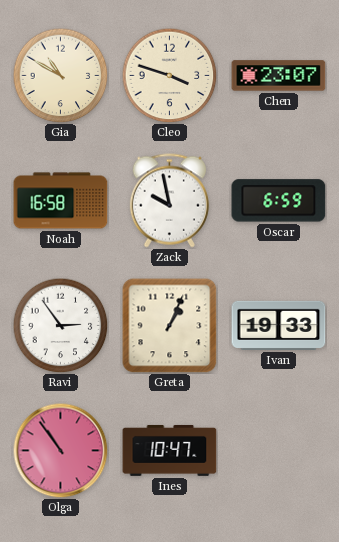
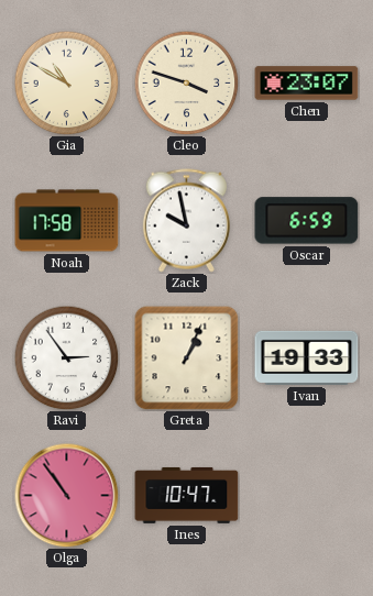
Noah: 16:58 -> 17:58
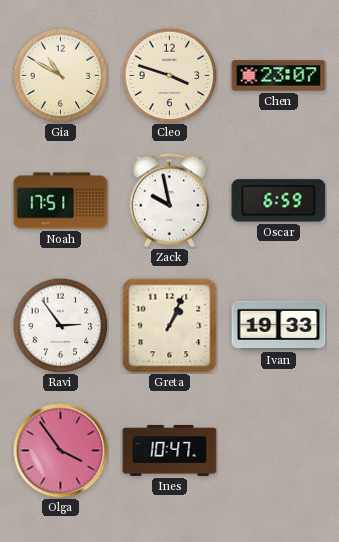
Noah: 17:58 -> 17:51
Olga: 10:54 -> 3:54
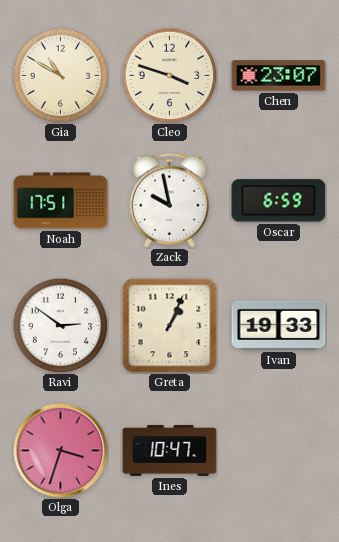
Ravi: 2:54 -> 2:51
Olga: 3:54 -> 3:33
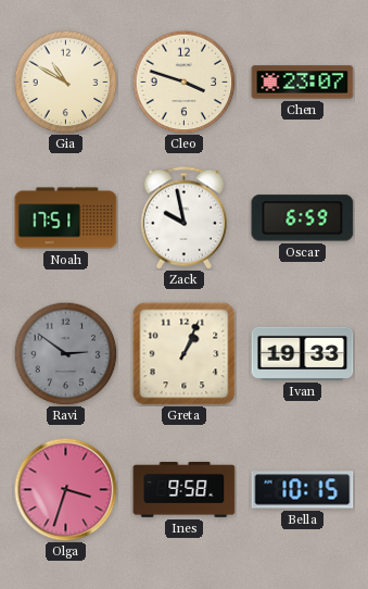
Ravi dial: white -> grey
Ines: 10:47 -> 9:58
Bella: none -> 10:15
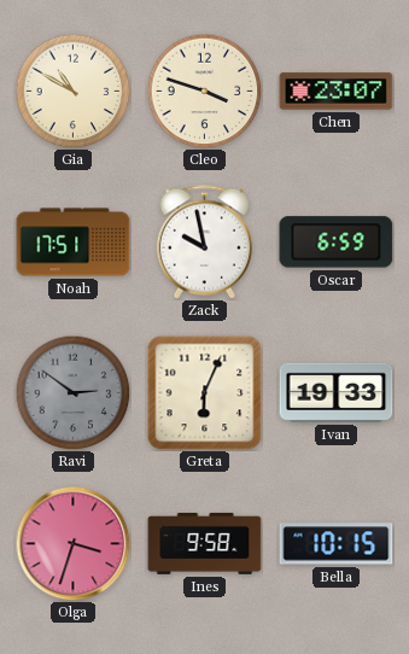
Greta: 1:04 -> 6:04
